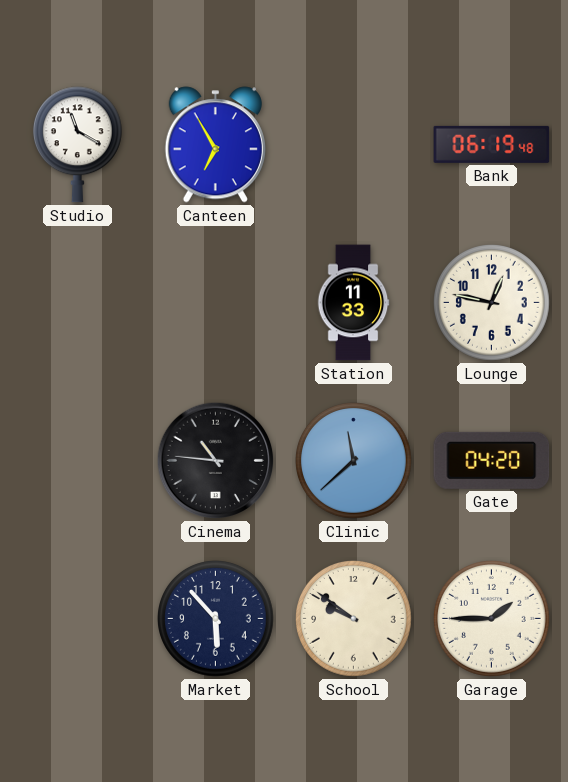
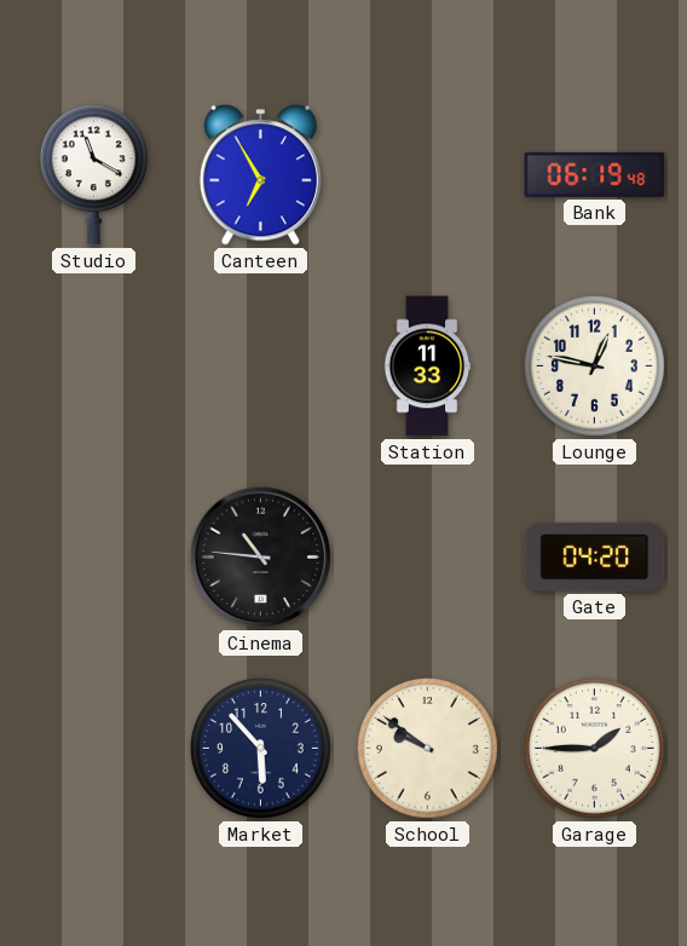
Clinic: 11:38 -> none
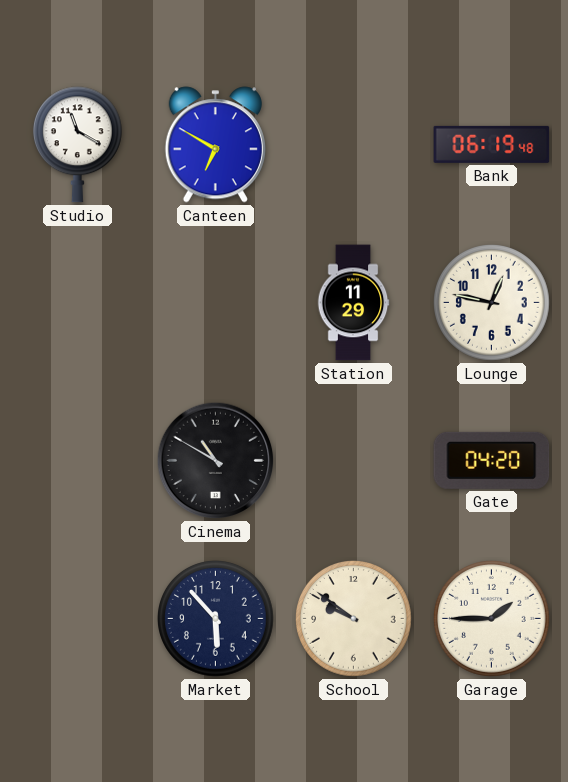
Canteen: 6:55 -> 6:50
Station: 11:33 -> 11:29
Cinema: 10:46 -> 10:50
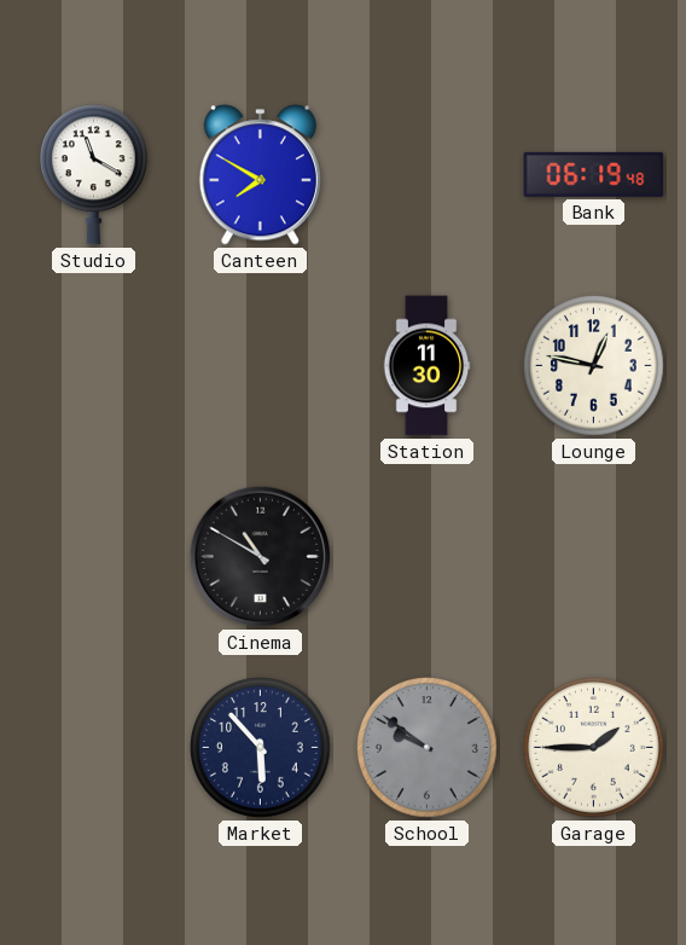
Canteen: 6:50 -> 7:50
Station: 11:29 -> 11:30
Gate: 04:20 -> none
School dial: cream -> grey
